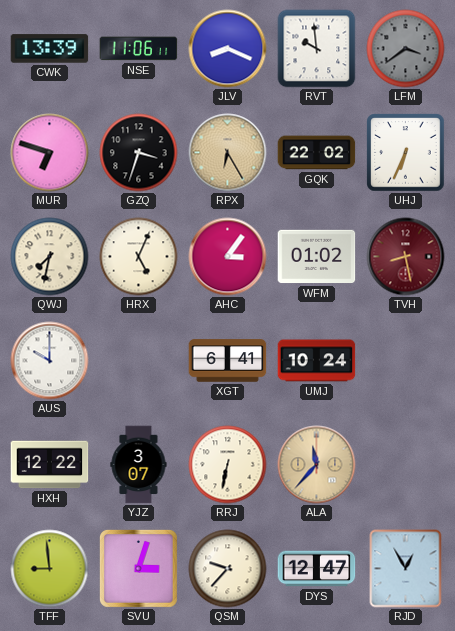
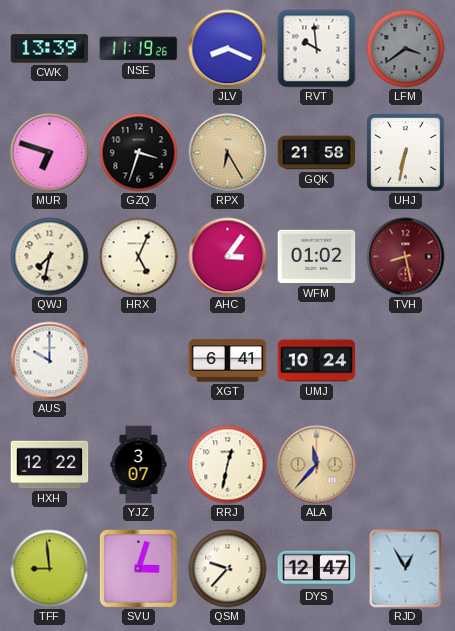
NSE: 11:06 -> 11:19
GQK: 22:02 -> 21:58
UHJ: 6:34 -> 6:32
RRJ: 6:32 -> 12:32
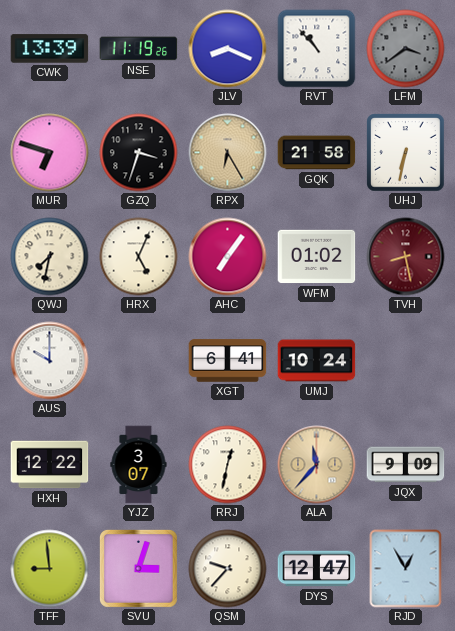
RVT: 9:59 -> 10:53
AHC: 3:06 -> 7:06
JQX: none -> 9:09
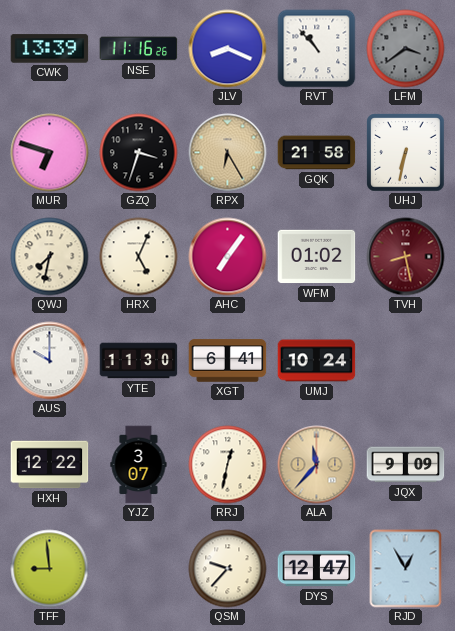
NSE: 11:19 -> 11:16
YTE: none -> 11:30
SVU: 3:03 -> none
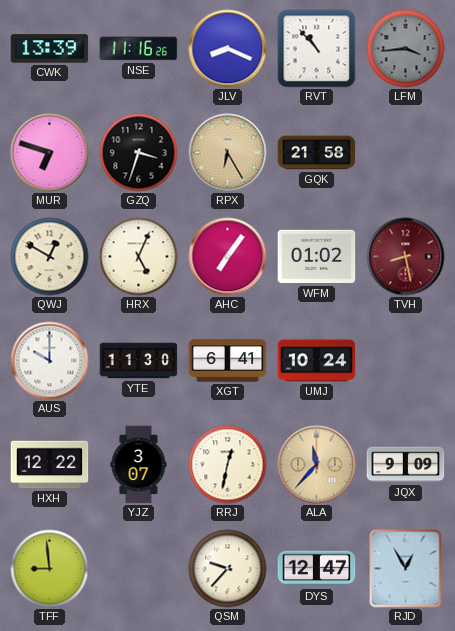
LFM: 3:39 -> 3:44
UHJ: 6:32 -> none
QWJ: 7:32 -> 12:50
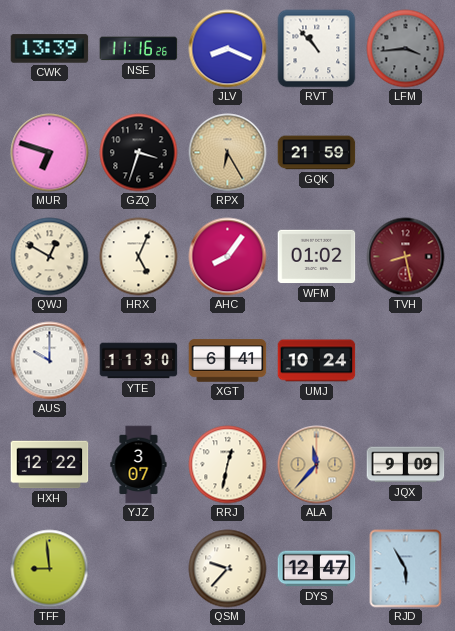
GQK: 21:58 -> 21:59
AHC: 7:06 -> 8:06
RJD: 12:55 -> 5:55
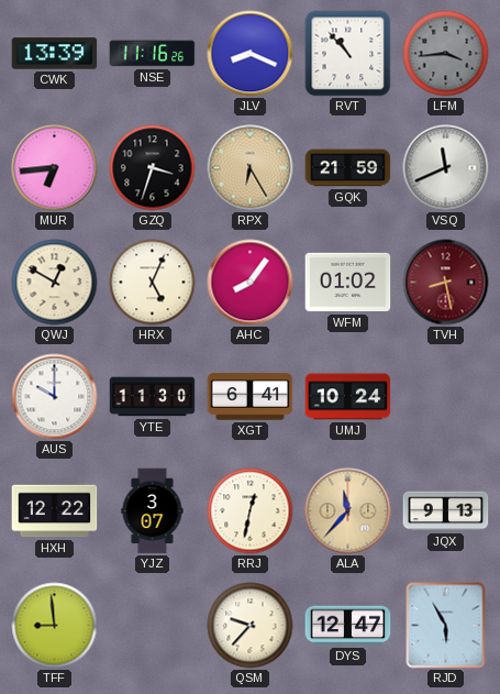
MUR: 6:48 -> 6:44
VSQ: none -> 11:41
JQX: 9:09 -> 9:13
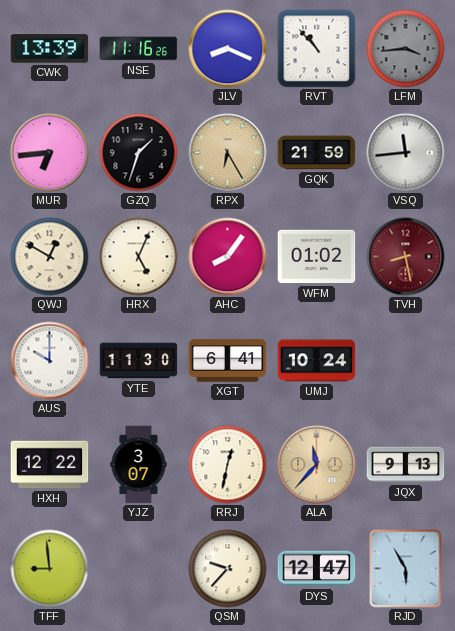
GZQ: 3:33 -> 1:33
VSQ: 11:41 -> 11:44
